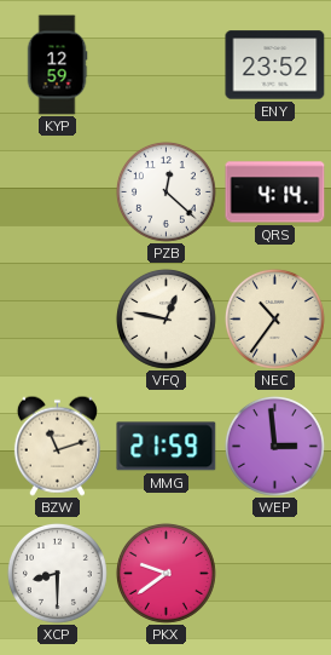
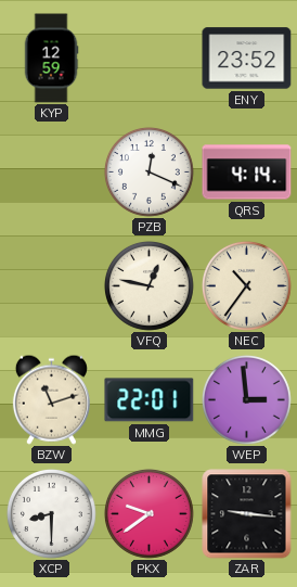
PZB: 12:22 -> 12:19
MMG: 21:59 -> 22:01
ZAR: none -> 9:16
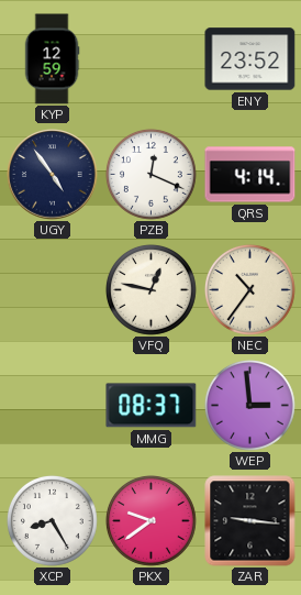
UGY: none -> 4:54
BZW: 11:12 -> none
MMG: 22:01 -> 08:37
XCP: 8:30 -> 8:25
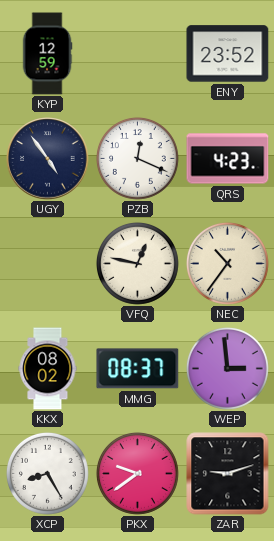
QRS: 4:14 -> 4:23
KKX: none -> 08:02
ZAR: 9:16 -> 9:12
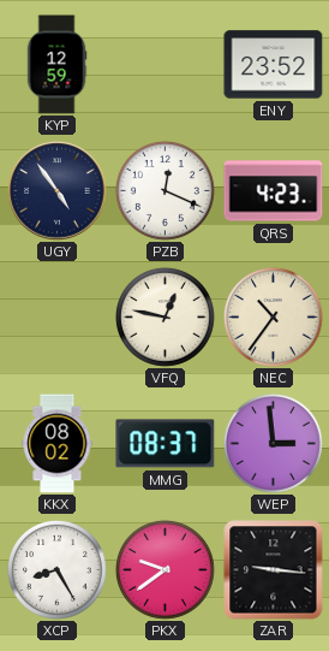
ZAR: 9:12 -> 9:16
